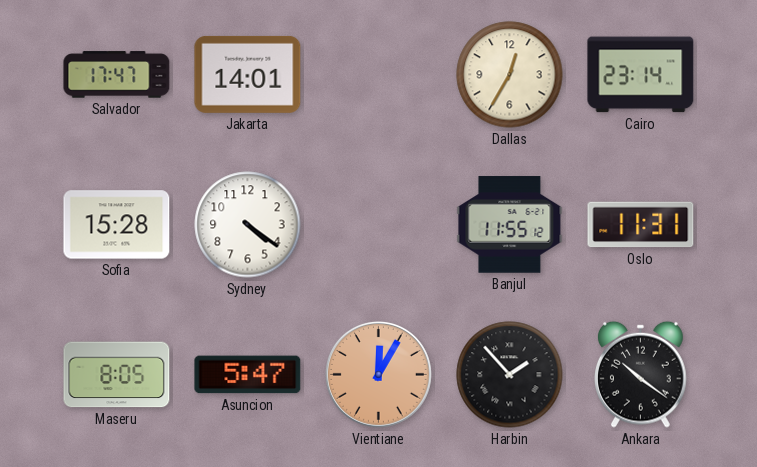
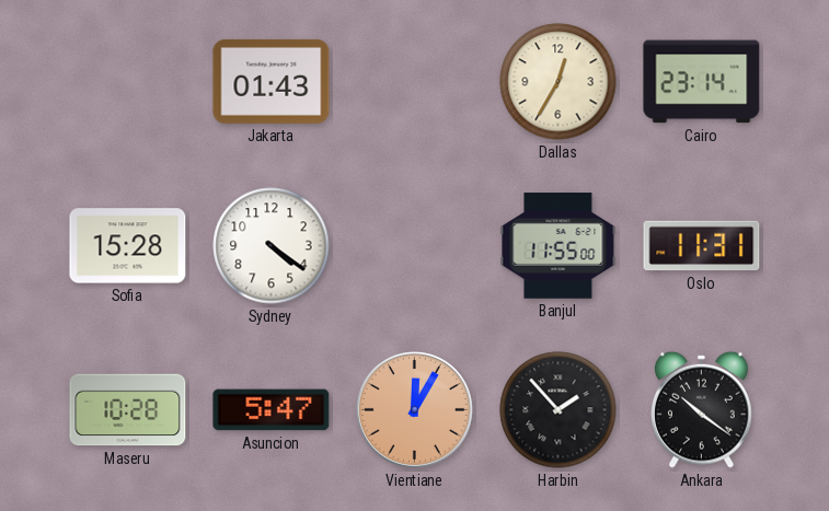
Salvador: 17:47 -> none
Jakarta: 14:01 -> 01:43
Banjul: 11:55:12 -> 11:55:00
Maseru: 8:05 -> 10:28
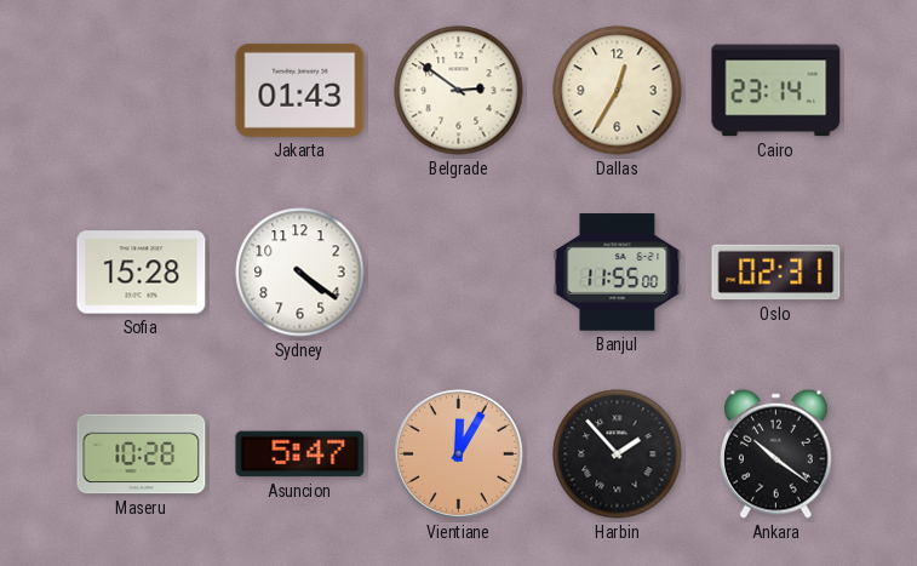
Belgrade: none -> 2:51
Oslo: 11:31 -> 02:31
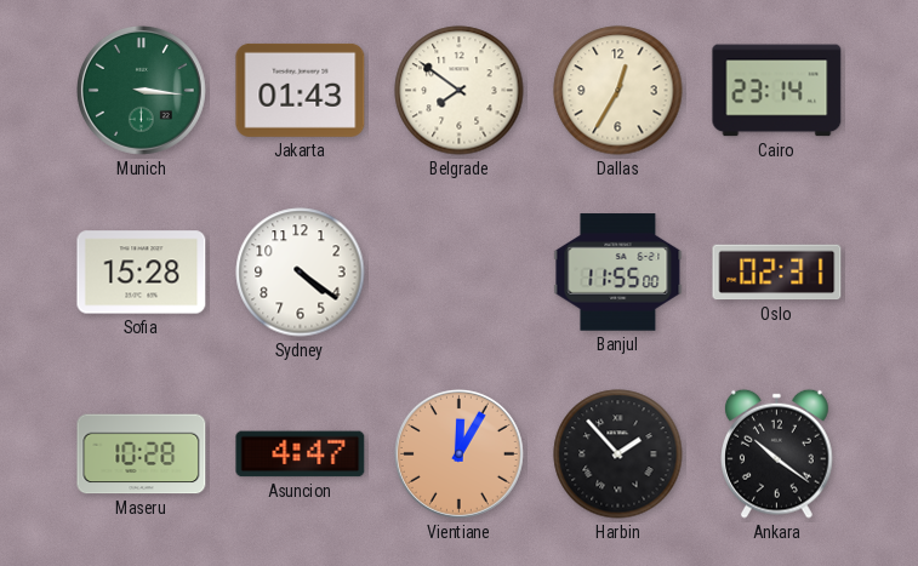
Munich: none -> 3:16
Belgrade: 2:51 -> 7:51
Asuncion: 5:47 -> 4:47
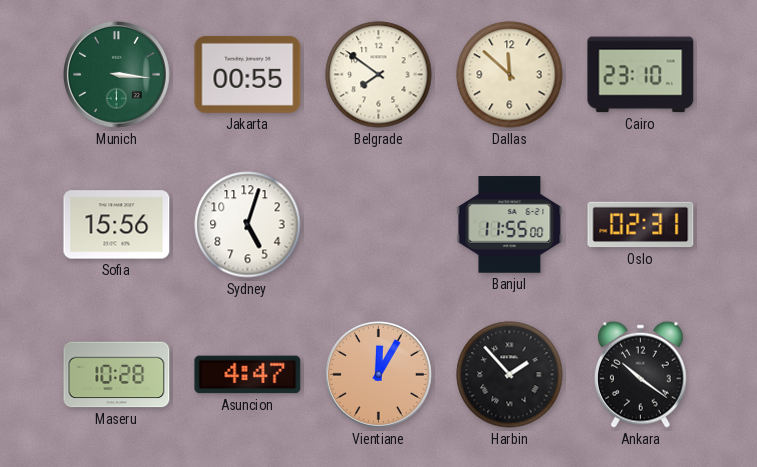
Jakarta: 01:43 -> 00:55
Dallas: 12:35 -> 11:52
Cairo: 23:14 -> 23:10
Sofia: 15:28 -> 15:56
Sydney: 4:21 -> 5:03
